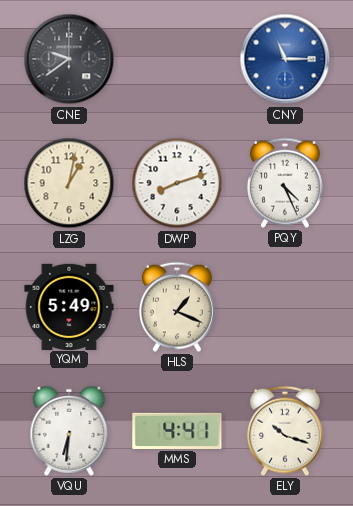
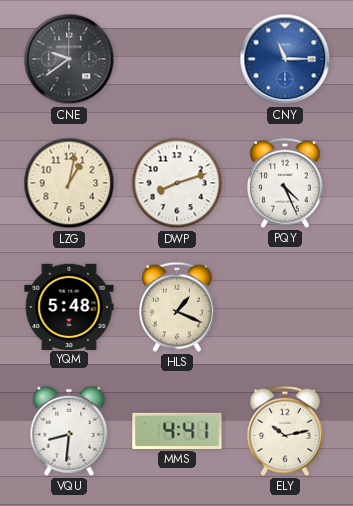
YQM: 5:49 -> 5:48
VQU: 6:31 -> 8:31
ELY: 10:18 -> 10:13
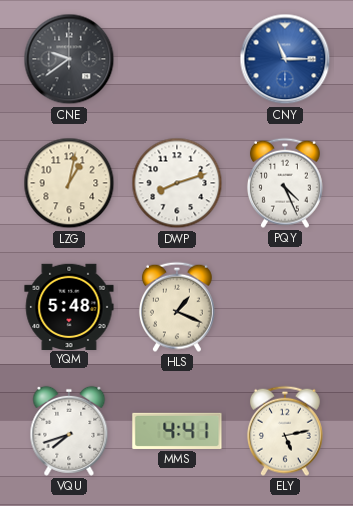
VQU: 8:31 -> 7:42
ELY: 10:13 -> 5:13
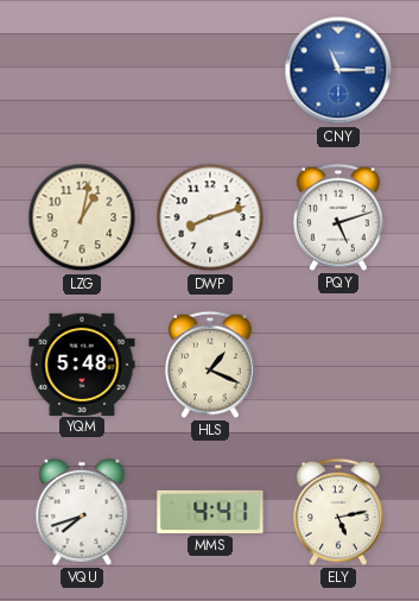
CNE: 9:39 -> none
PQY: 4:26 -> 5:12
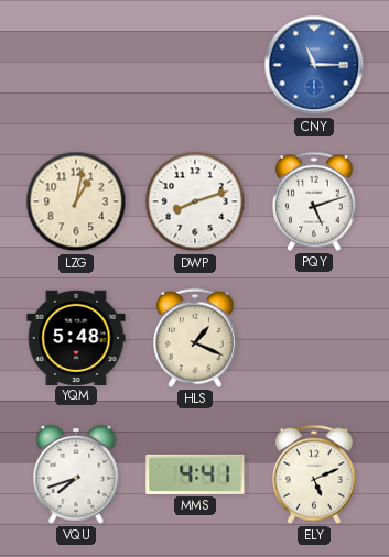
ELY: 5:13 -> 5:11
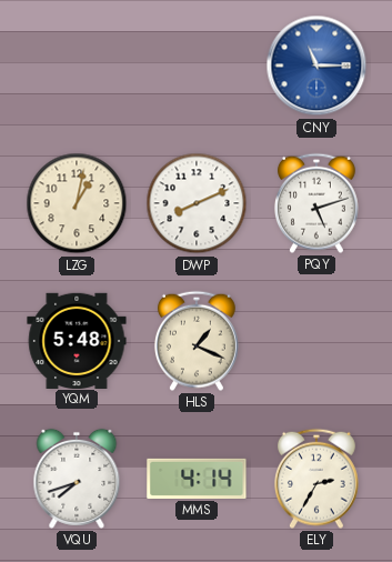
DWP: 8:12 -> 8:11
MMS: 4:41 -> 4:14
ELY: 5:11 -> 2:35
